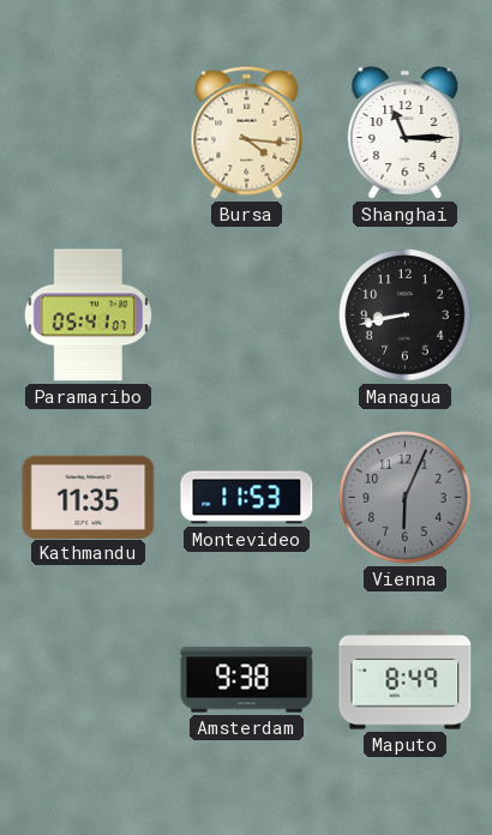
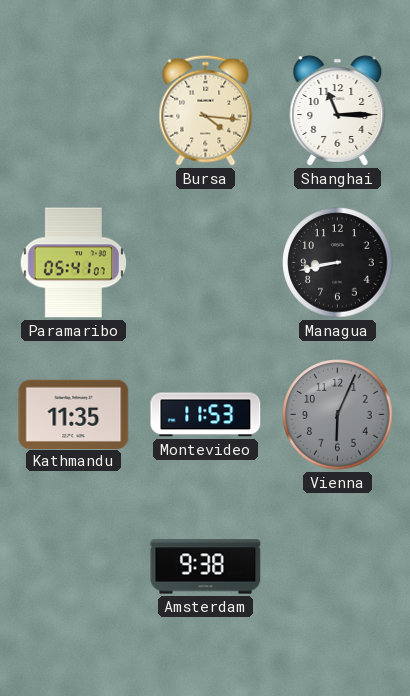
Maputo: 8:49 -> none
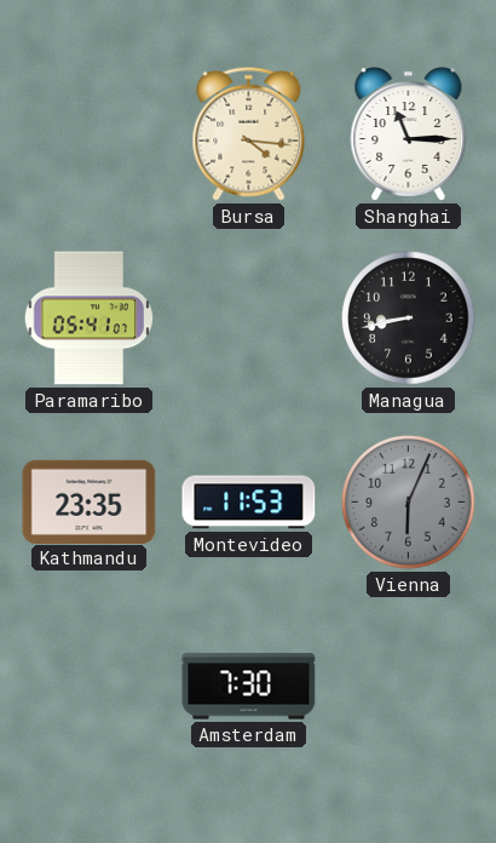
Kathmandu: 11:35 -> 23:35
Amsterdam: 9:38 -> 7:30
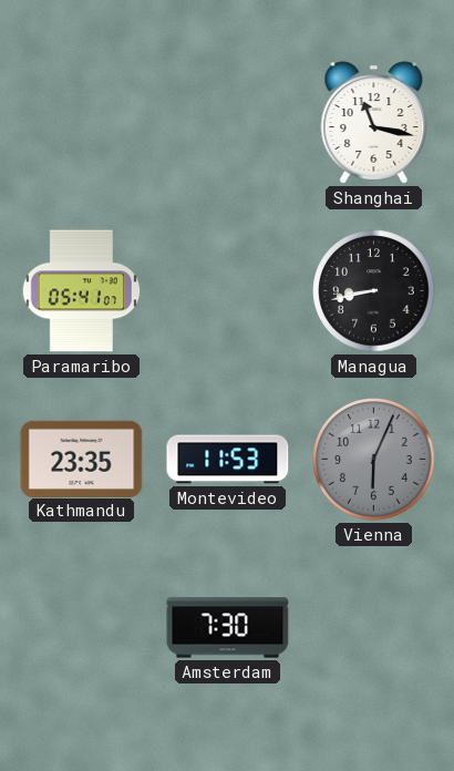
Bursa: 4:16 -> none
Shanghai: 11:15 -> 11:17
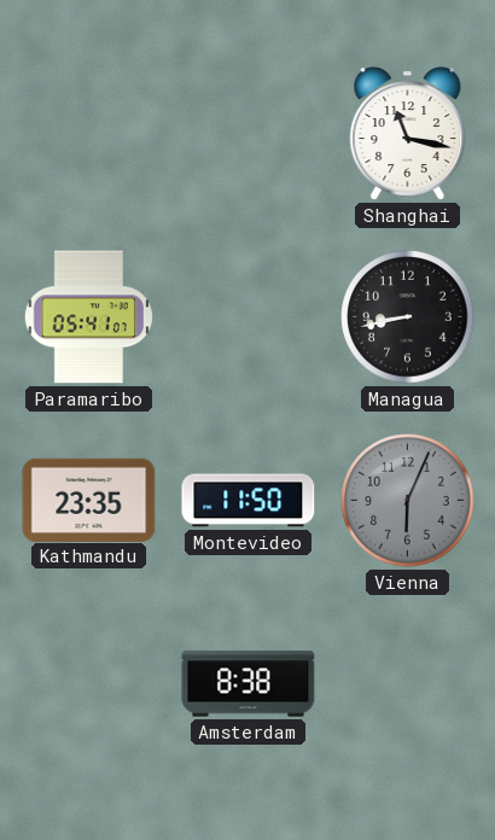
Montevideo: 11:53 -> 11:50
Amsterdam: 7:30 -> 8:38
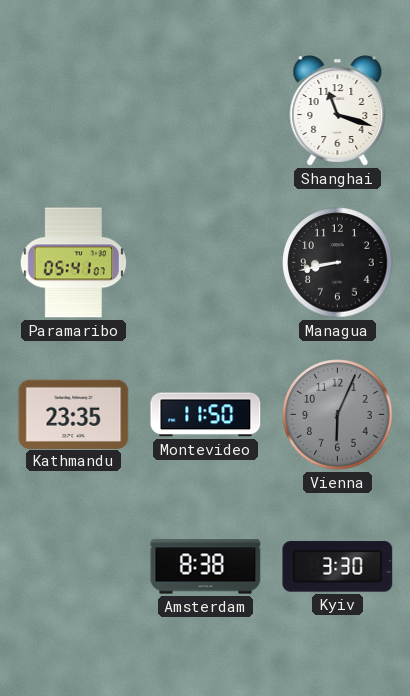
Shanghai: 11:17 -> 11:18
Kyiv: none -> 3:30
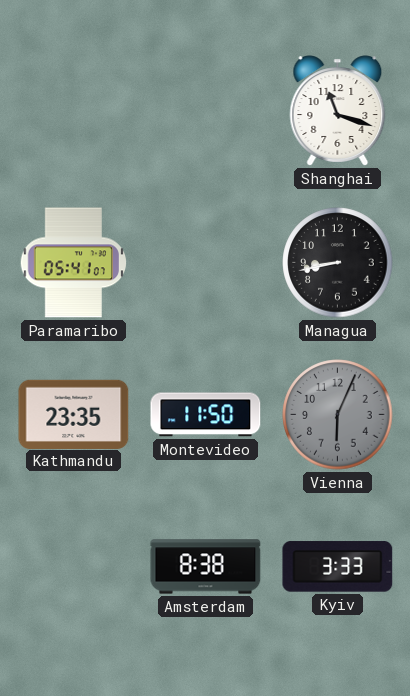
Kyiv: 3:30 -> 3:33
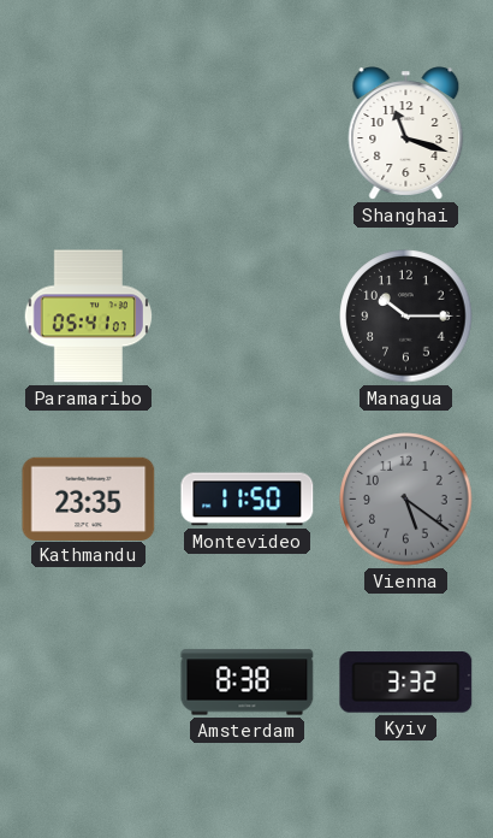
Managua: 8:43 -> 10:15
Vienna: 6:04 -> 5:21
Kyiv: 3:33 -> 3:32
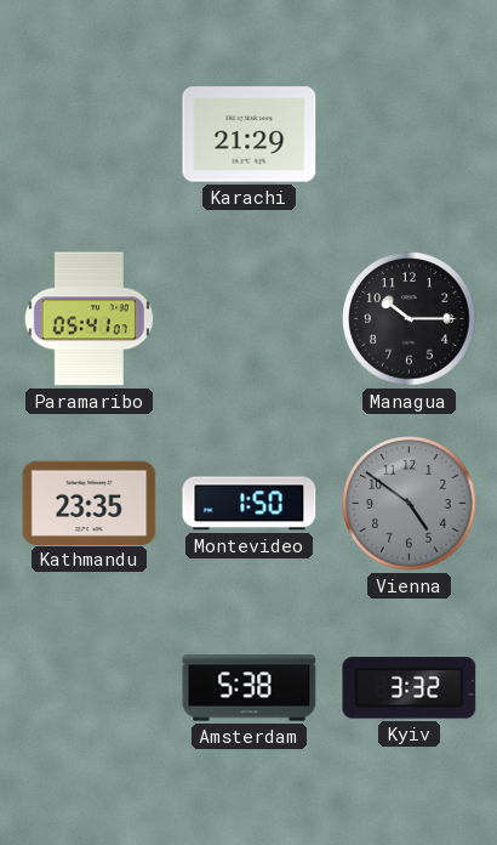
Karachi: none -> 21:29
Shanghai: 11:18 -> none
Montevideo: 11:50 -> 1:50
Vienna: 5:21 -> 4:51
Amsterdam: 8:38 -> 5:38
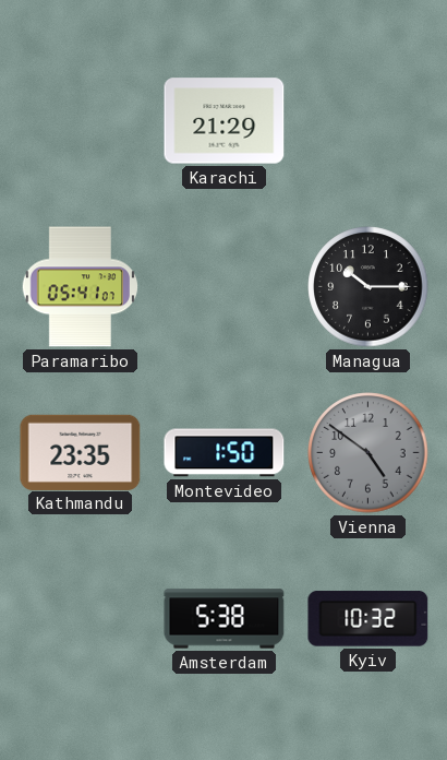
Kyiv: 3:32 -> 10:32
